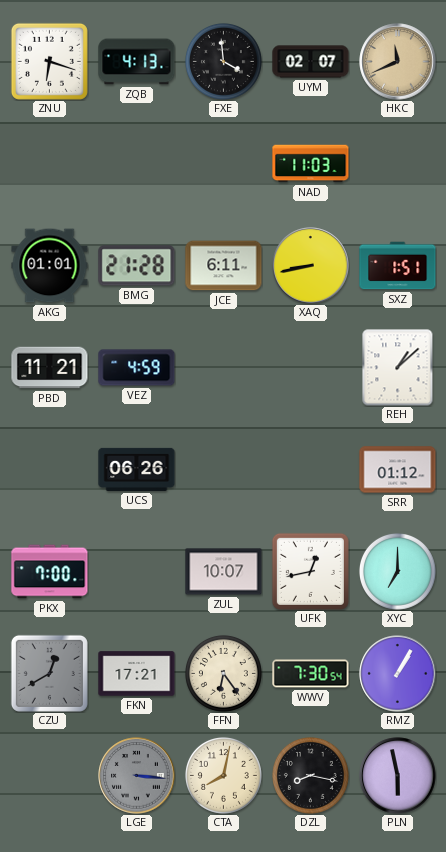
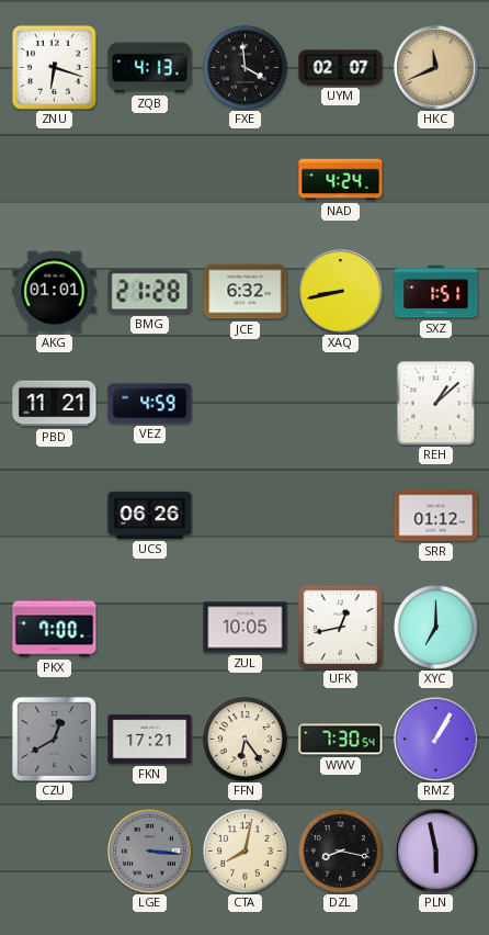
NAD: 11:03 -> 4:24
JCE: 6:11 -> 6:32
ZUL: 10:07 -> 10:05
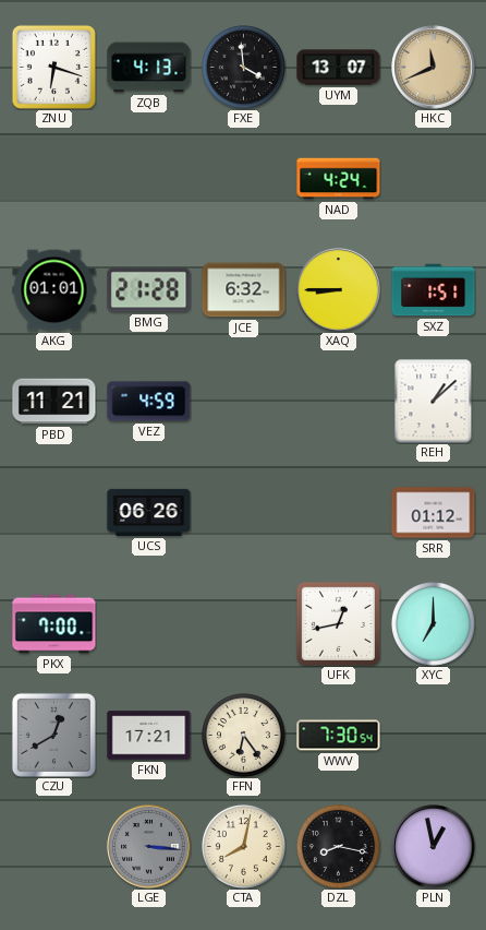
UYM: 02:07 -> 13:07
XAQ: 8:43 -> 8:45
ZUL: 10:05 -> none
RMZ: 1:05 -> none
PLN: 5:58 -> 12:58
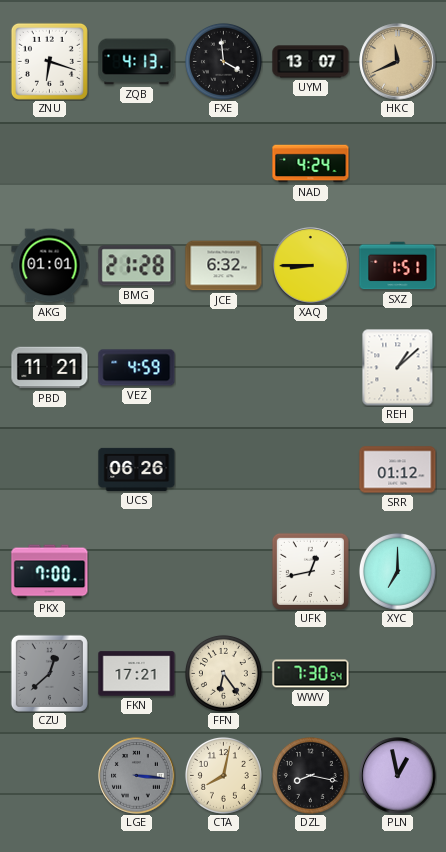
CZU: 12:40 -> 12:38
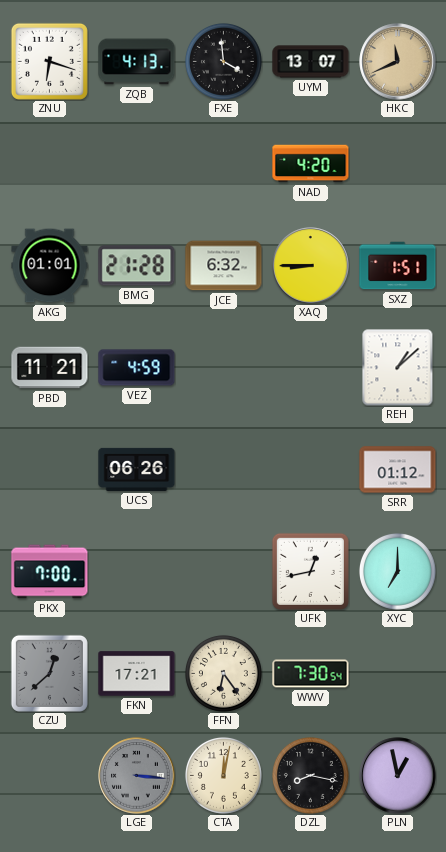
NAD: 4:24 -> 4:20
CTA: 8:02 -> 12:02
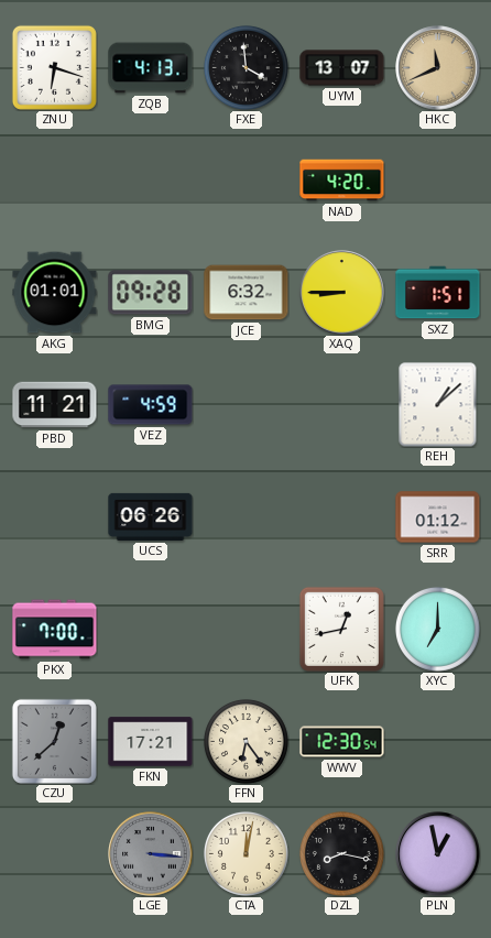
BMG: 21:28 -> 09:28
WWV: 7:30 -> 12:30
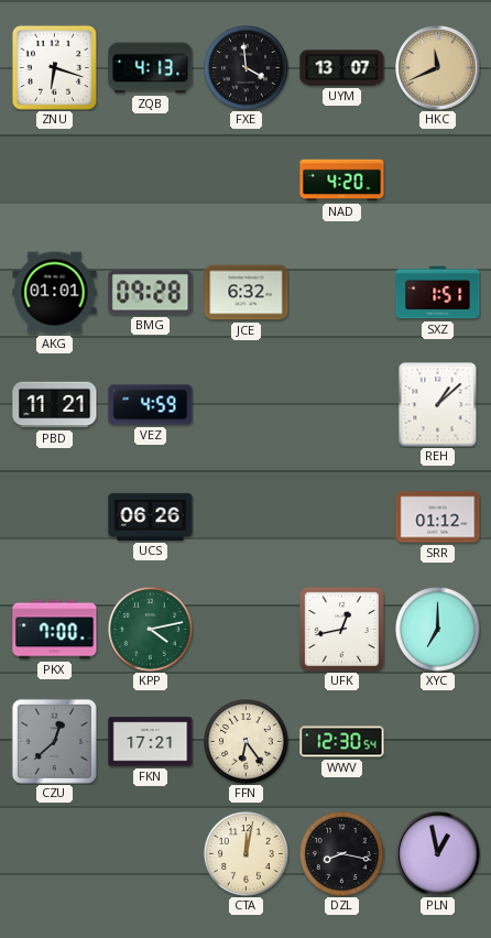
XAQ: 8:45 -> none
KPP: none -> 4:13
LGE: 3:16 -> none
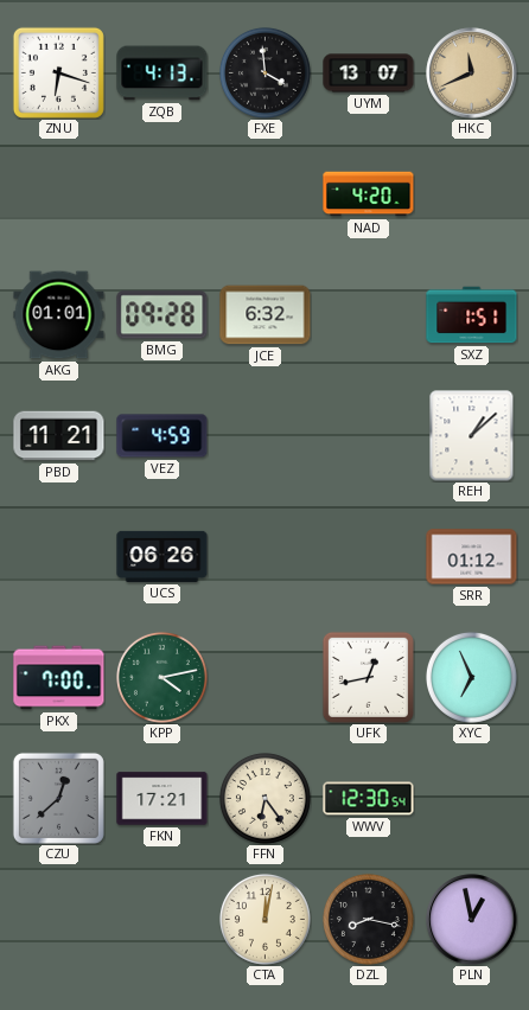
XYC: 7:00 -> 6:56
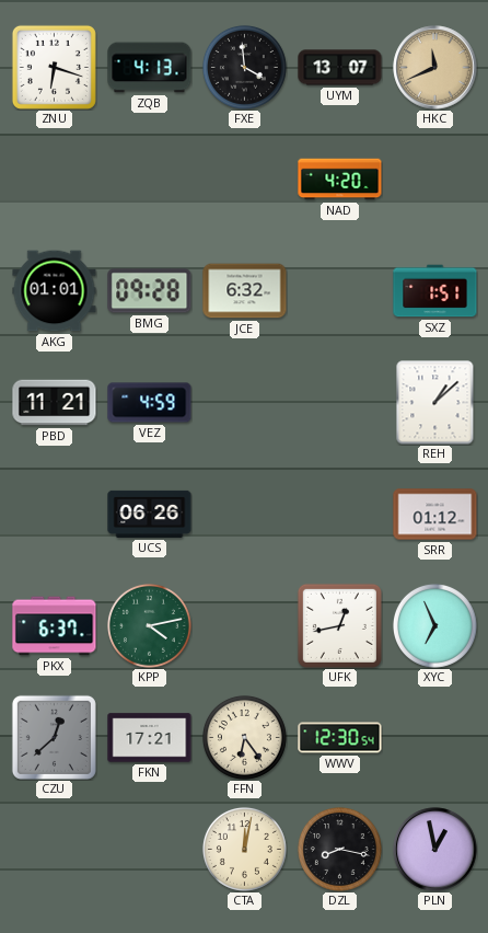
PKX: 7:00 -> 6:37
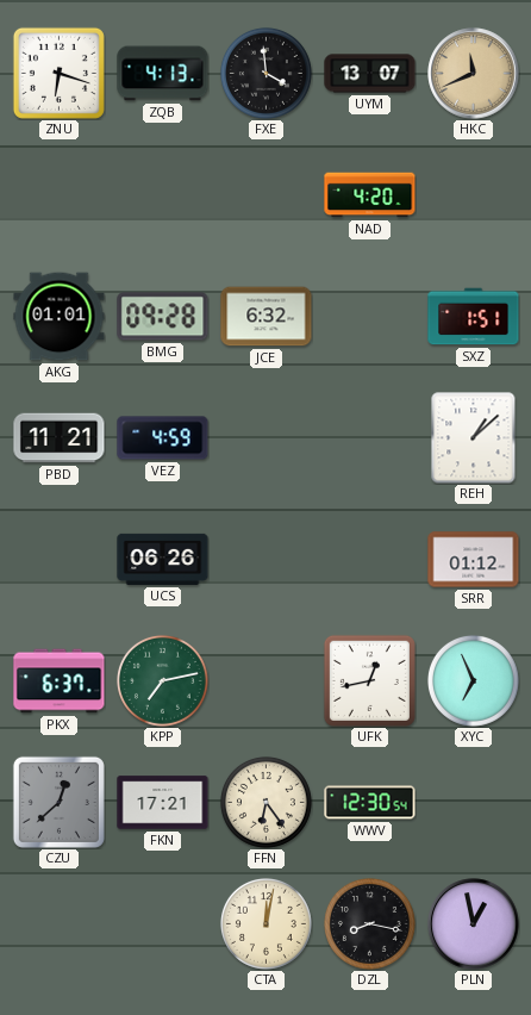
KPP: 4:13 -> 7:13
